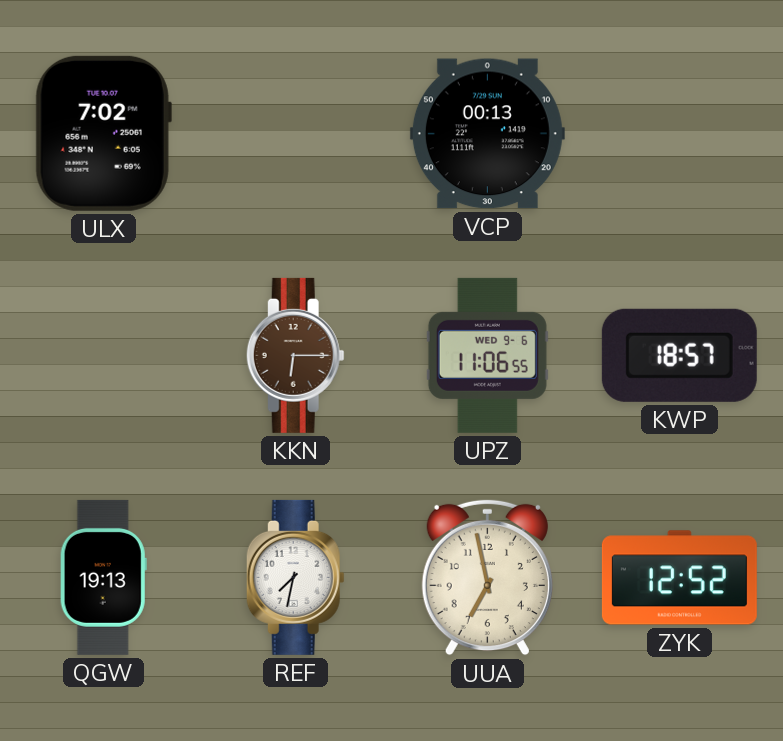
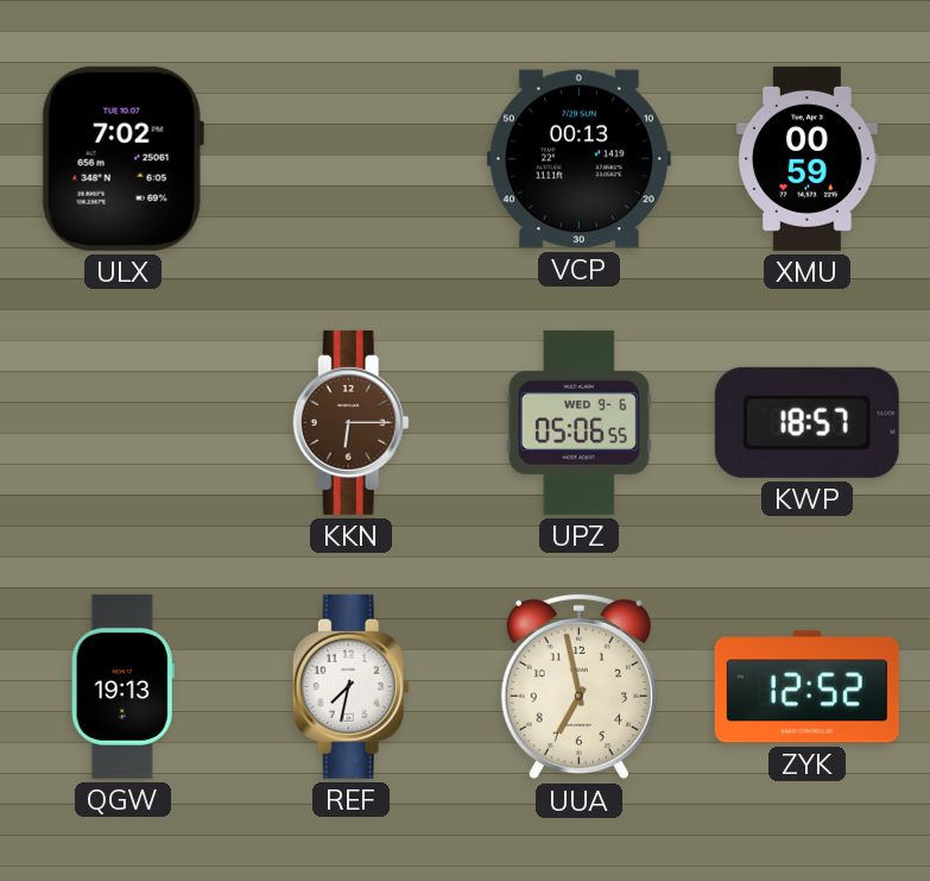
XMU: none -> 00:59
UPZ: 11:06 -> 05:06
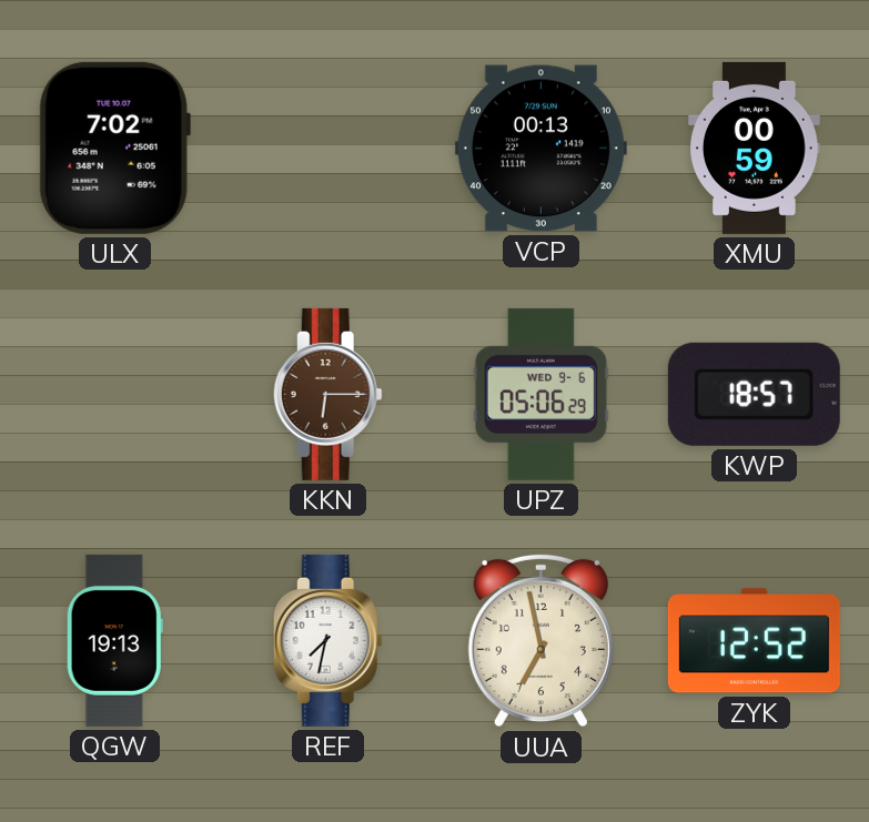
UPZ: 05:06:55 -> 05:06:29
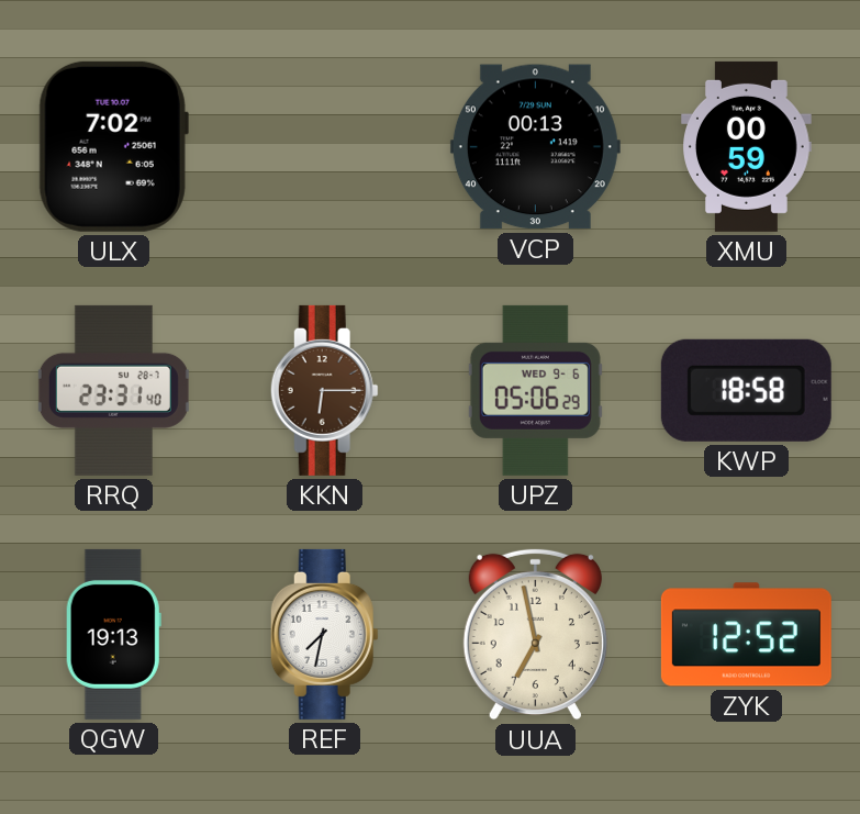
RRQ: none -> 23:31
KWP: 18:57 -> 18:58
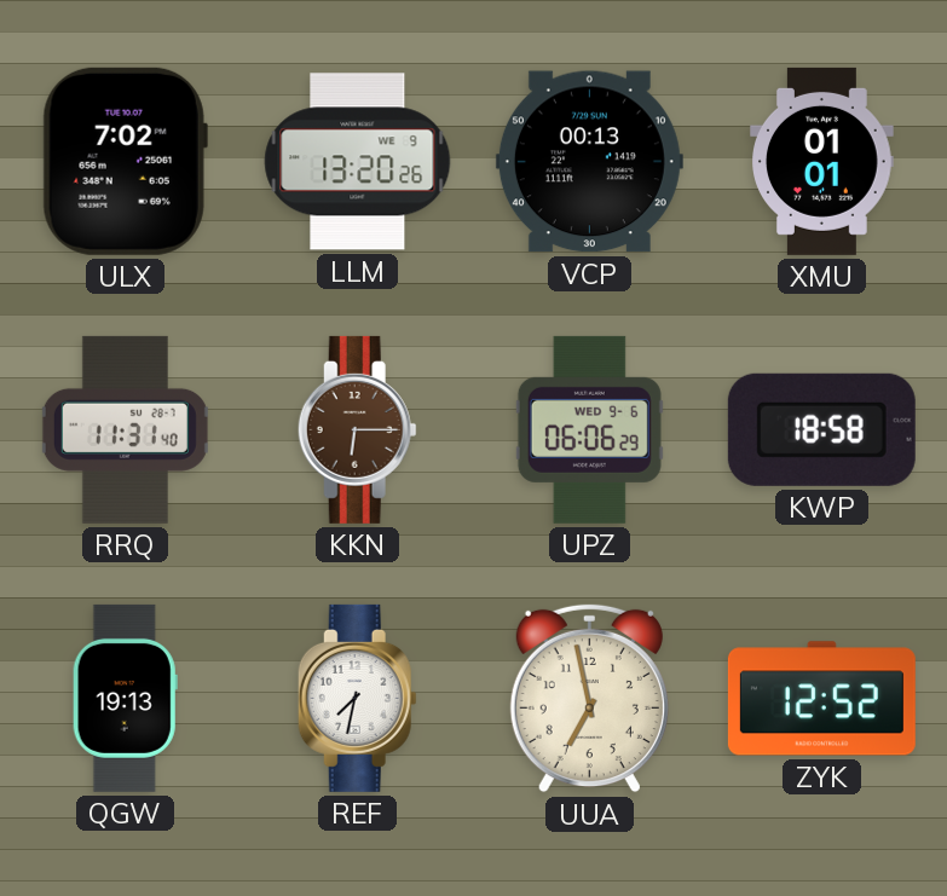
LLM: none -> 13:20
XMU: 00:59 -> 01:01
RRQ: 23:31 -> 11:31
UPZ: 05:06 -> 06:06
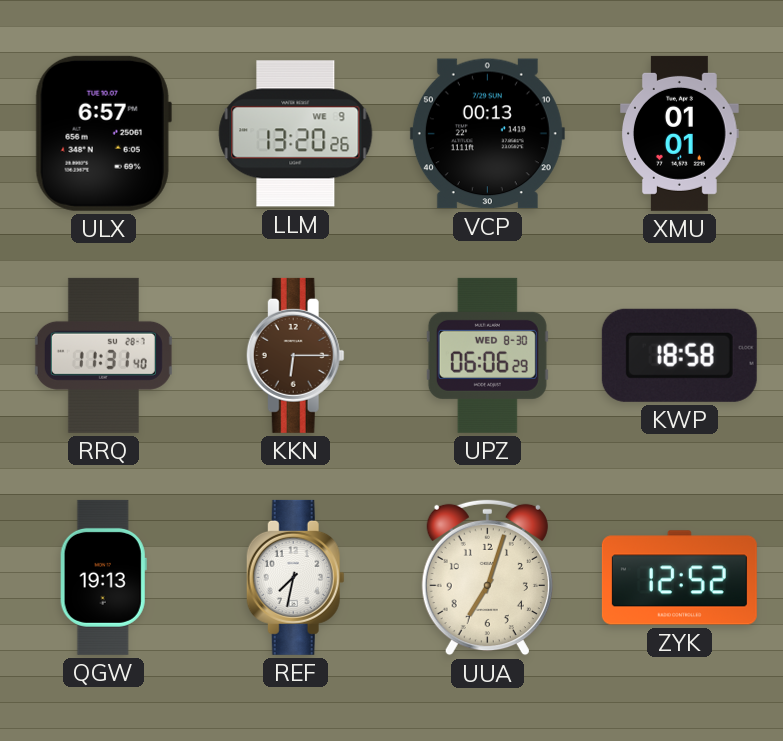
ULX: 7:02 -> 6:57
UPZ date: WED 9-6 -> WED 8-30
UUA: 6:58 -> 7:03
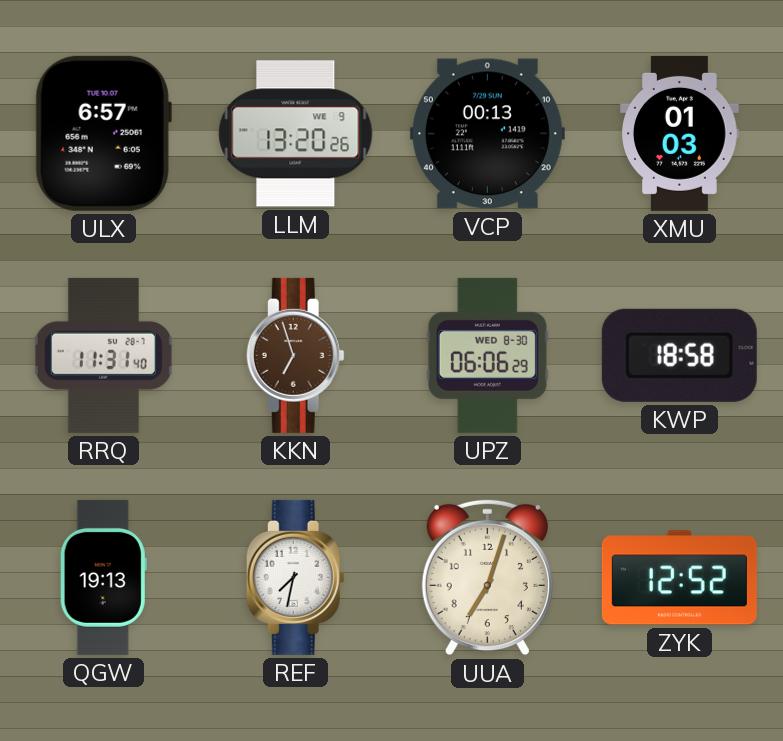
XMU: 01:01 -> 01:03
KKN: 6:15 -> 6:57
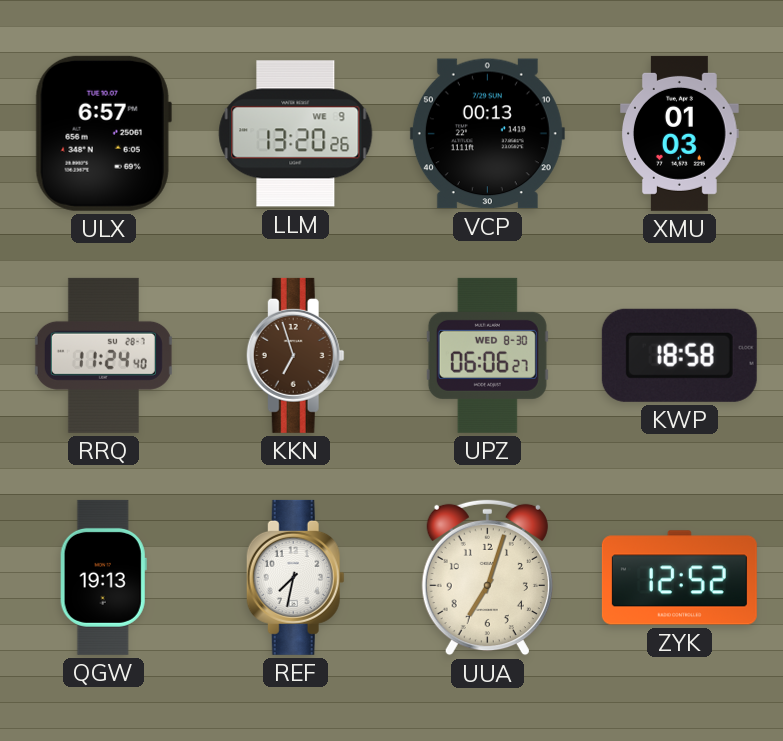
RRQ: 11:31 -> 11:24
UPZ: 06:06:29 -> 06:06:27
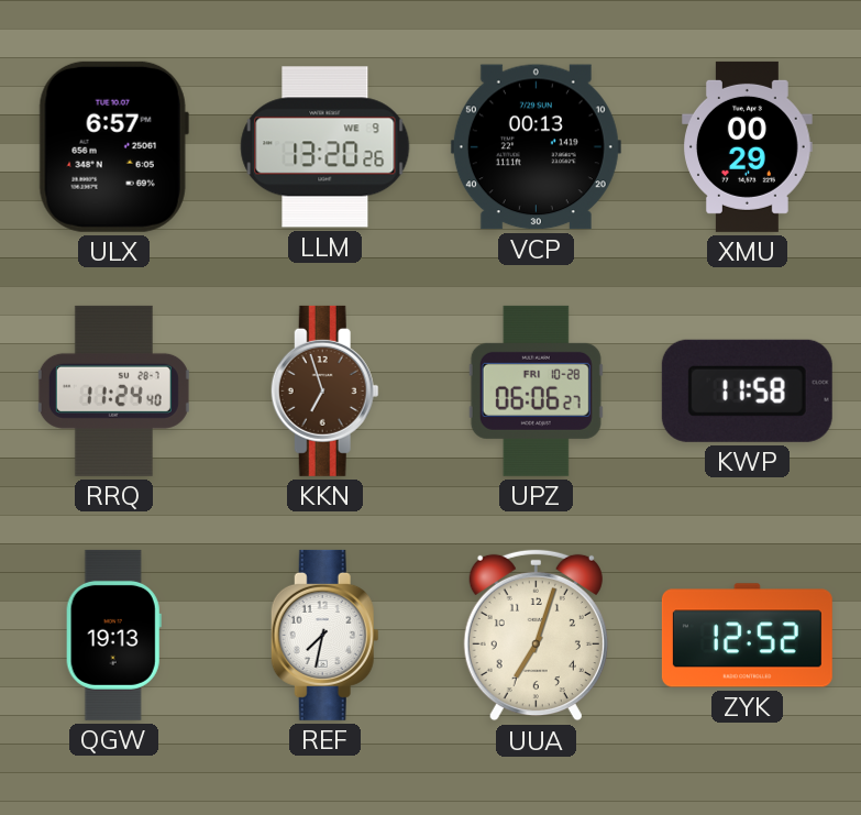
XMU: 01:03 -> 00:29
UPZ date: WED 8-30 -> FRI 10-28
KWP: 18:58 -> 11:58
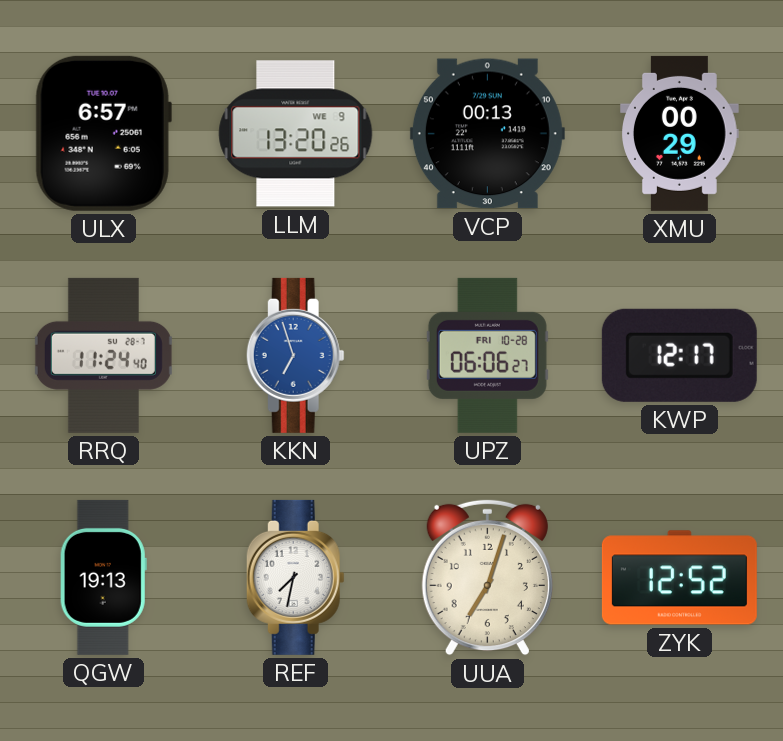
KKN dial: brown -> blue
KWP: 11:58 -> 12:17
